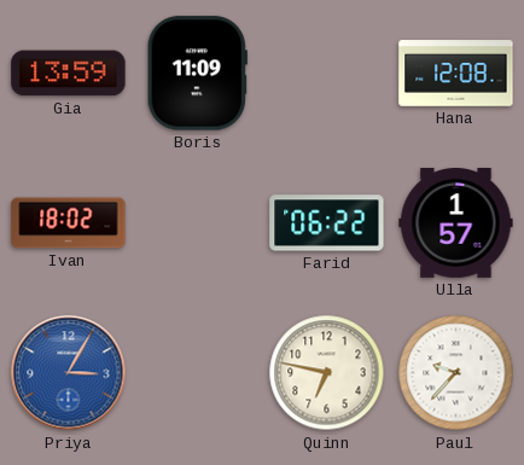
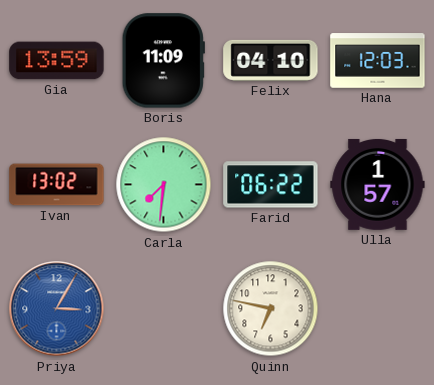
Felix: none -> 04:10
Hana: 12:08 -> 12:03
Ivan: 18:02 -> 13:02
Carla: none -> 7:31
Paul: 9:37 -> none
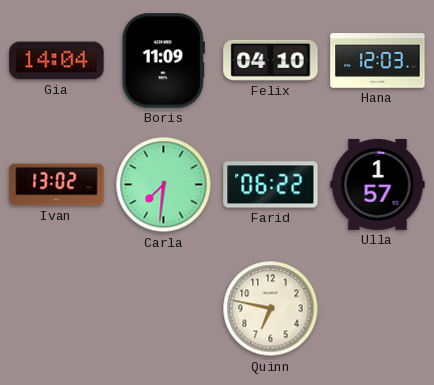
Gia: 13:59 -> 14:04
Priya: 3:05 -> none
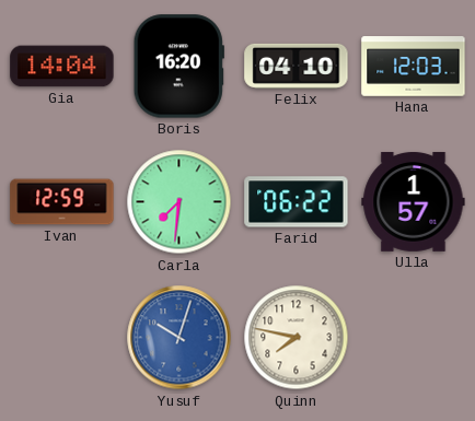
Boris: 11:09 -> 16:20
Ivan: 13:02 -> 12:59
Yusuf: none -> 10:03
Quinn: 6:47 -> 7:47
